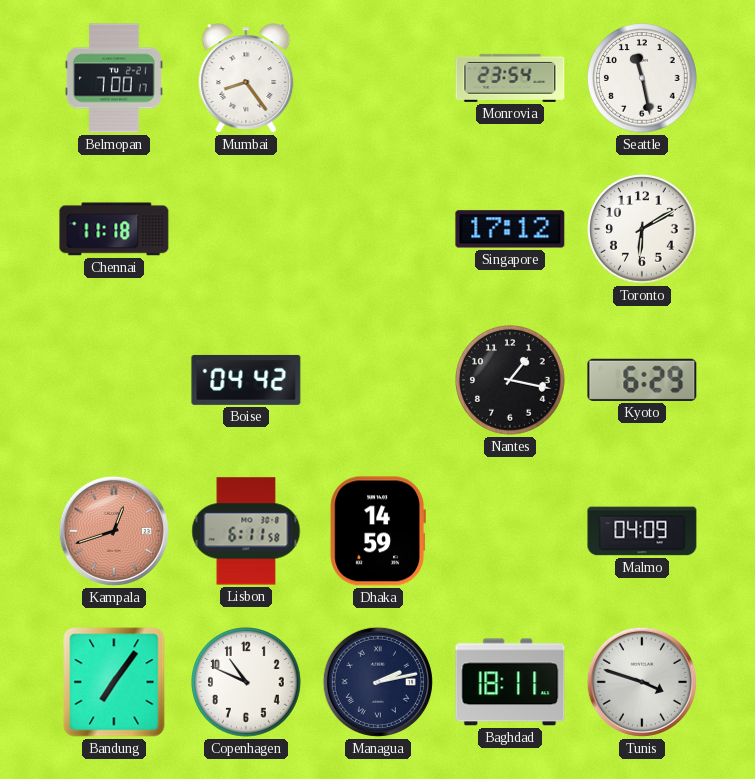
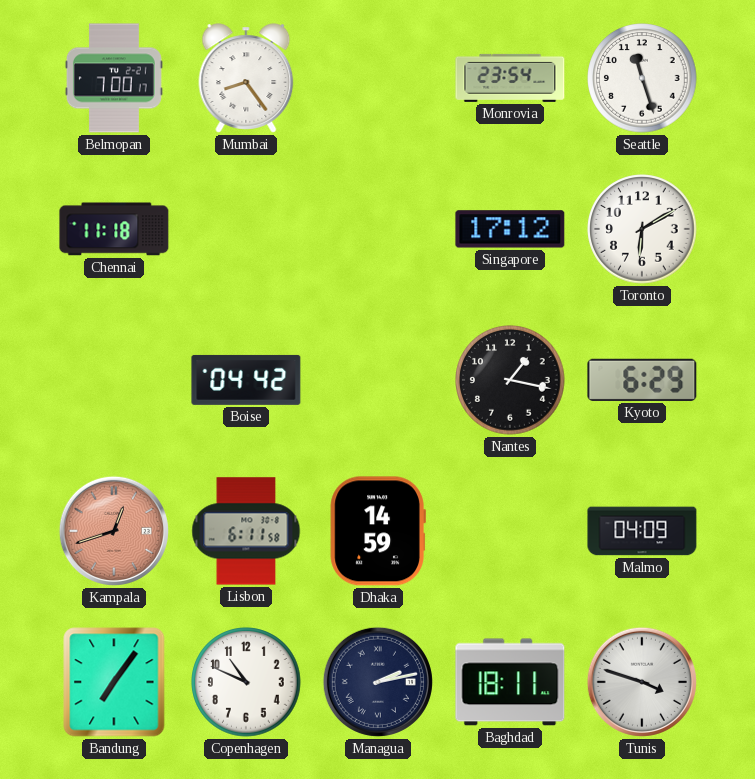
Seattle: 11:28 -> 11:27
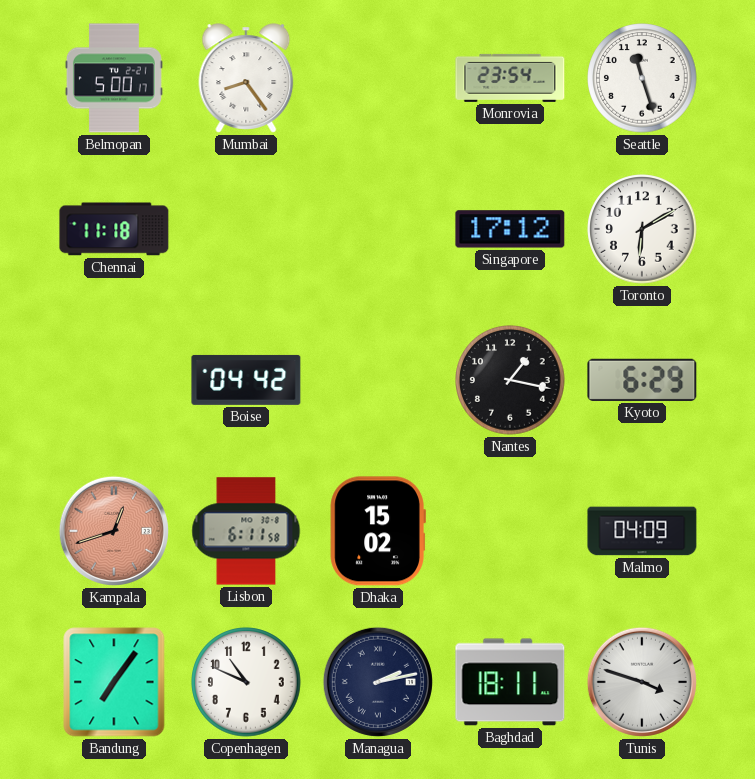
Belmopan: 7:00 -> 5:00
Dhaka: 14:59 -> 15:02
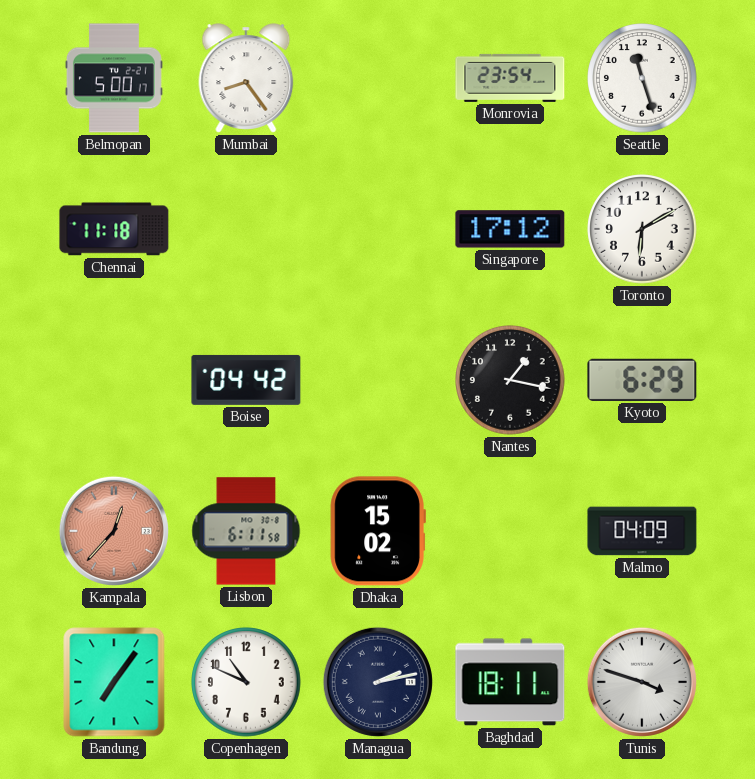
Kampala: 12:42 -> 12:37
